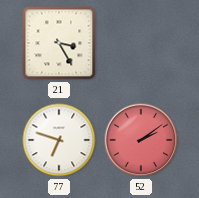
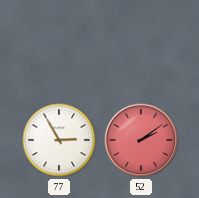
21: 3:25 -> none
77: 6:48 -> 2:55
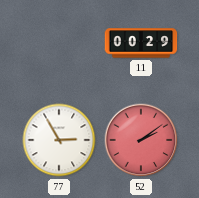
11: none -> 00:29
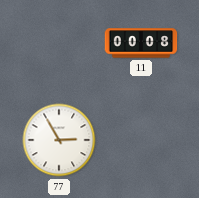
11: 00:29 -> 00:08
52: 2:09 -> none
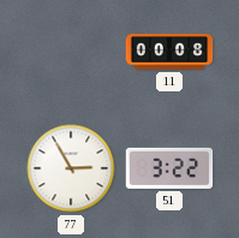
51: none -> 3:22
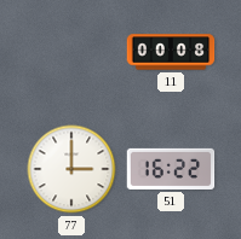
77: 2:55 -> 3:00
51: 3:22 -> 16:22
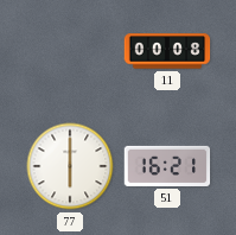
77: 3:00 -> 6:00
51: 16:22 -> 16:21
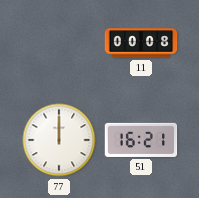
77: 6:00 -> 12:00
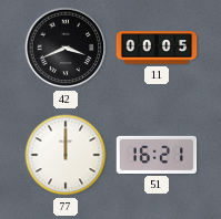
42: none -> 3:41
11: 00:08 -> 00:05
